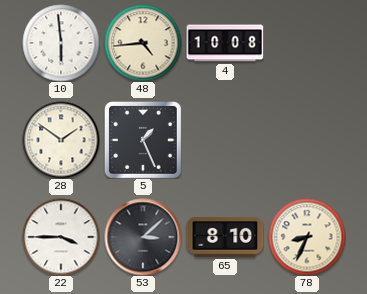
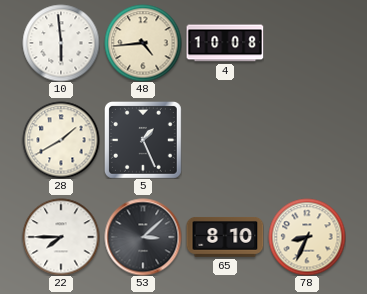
28: 1:51 -> 1:40
22: 3:45 -> 7:45
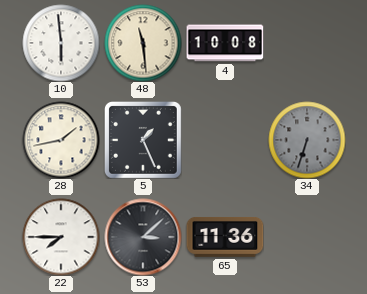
48: 4:44 -> 11:29
28: 1:40 -> 1:43
34: none -> 6:33
65: 8:10 -> 11:36
78: 8:34 -> none
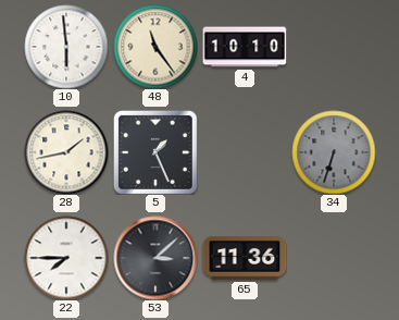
48: 11:29 -> 11:24
4: 10:08 -> 10:10
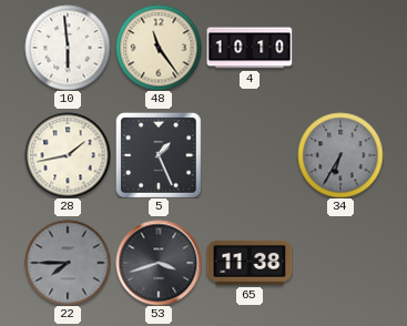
34: 6:33 -> 6:35
22 dial: white -> grey
53: 3:08 -> 3:42
65: 11:36 -> 11:38
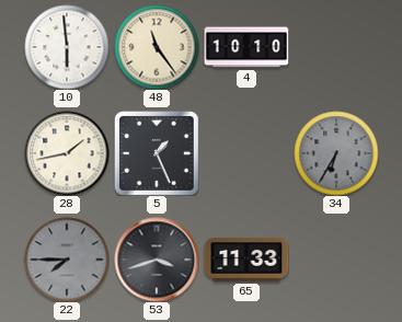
65: 11:38 -> 11:33
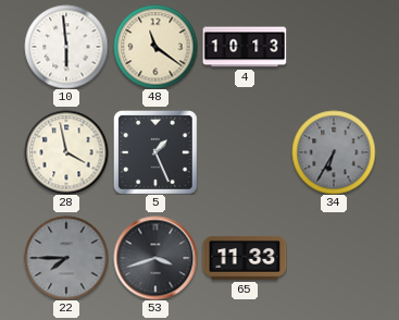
48: 11:24 -> 11:21
4: 10:10 -> 10:13
28: 1:43 -> 3:58
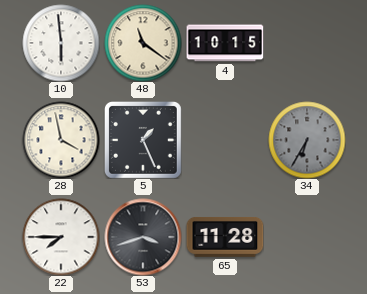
4: 10:13 -> 10:15
22 dial: grey -> white
65: 11:33 -> 11:28
